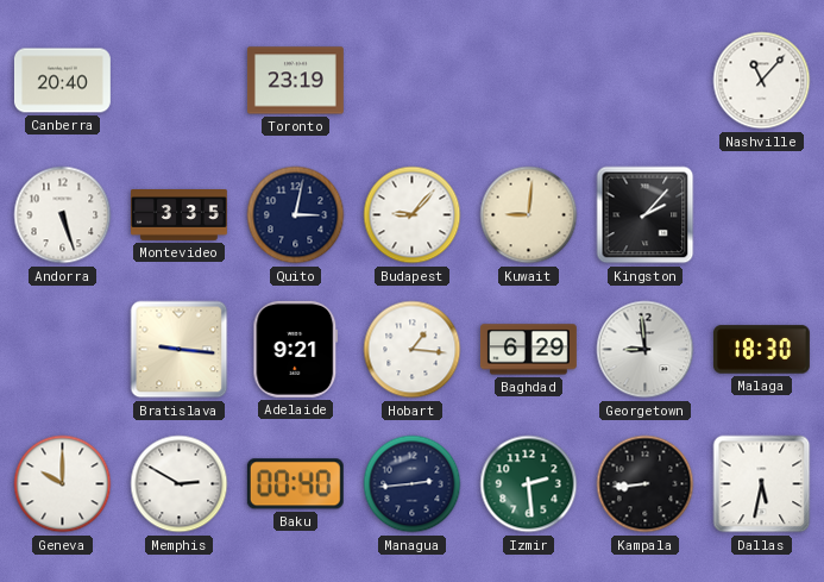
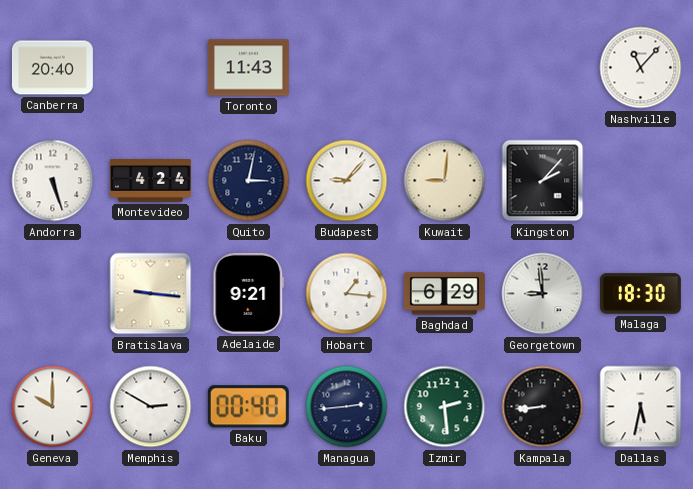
Toronto: 23:19 -> 11:43
Montevideo: 3:35 -> 4:24
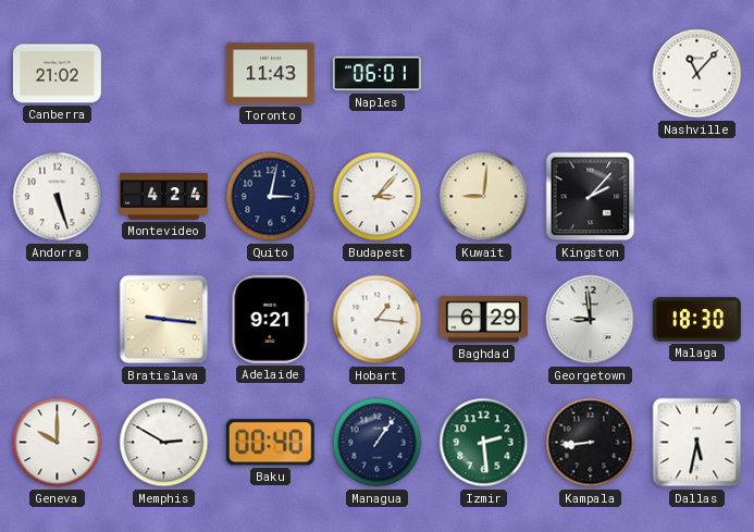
Canberra: 20:40 -> 21:02
Naples: none -> 06:01
Budapest: 9:07 -> 3:07
Managua: 2:44 -> 1:06
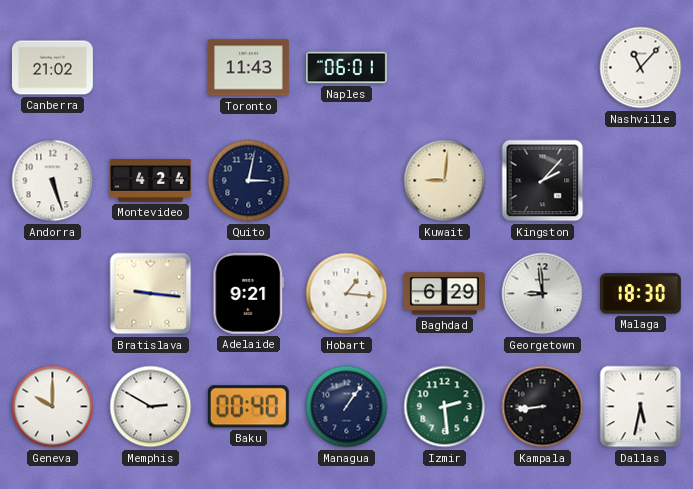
Budapest: 3:07 -> none
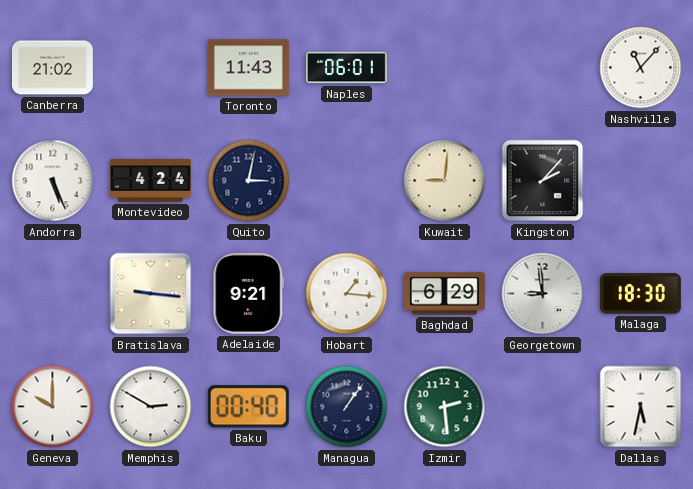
Andorra: 5:27 -> 5:26
Kampala: 8:44 -> none
